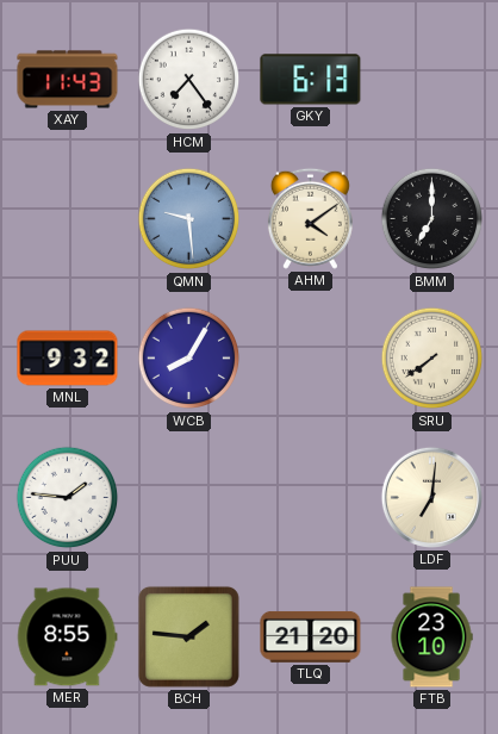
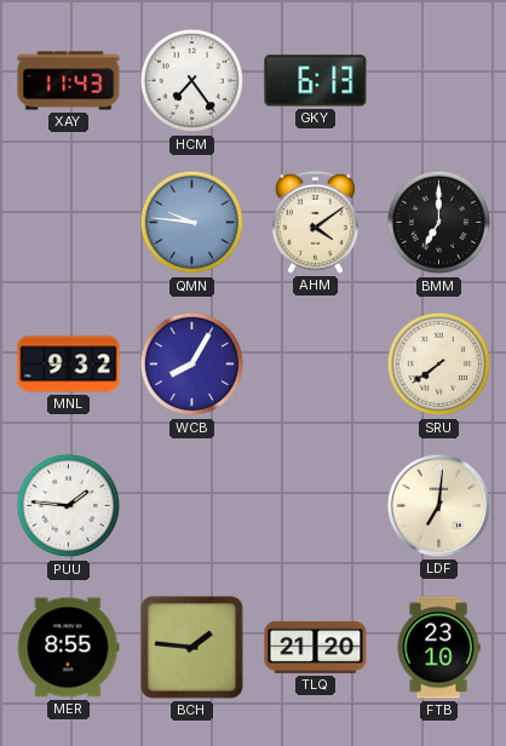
QMN: 9:29 -> 9:46
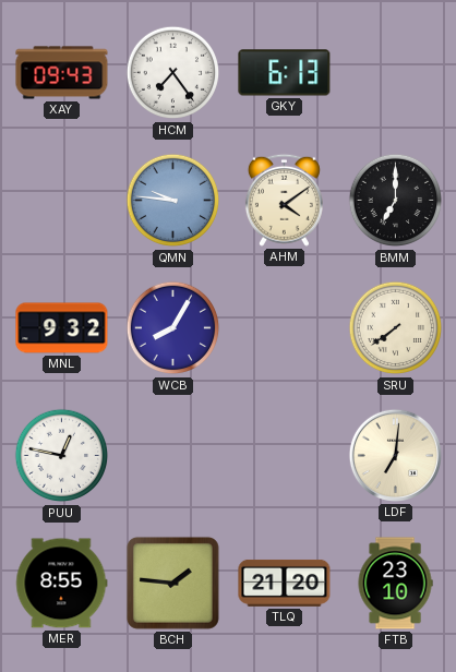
XAY: 11:43 -> 09:43
PUU: 1:46 -> 12:47
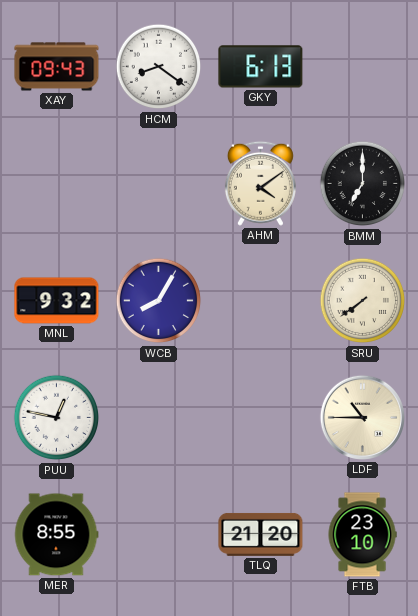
HCM: 7:24 -> 8:21
QMN: 9:46 -> none
LDF: 7:01 -> 10:45
BCH: 1:46 -> none
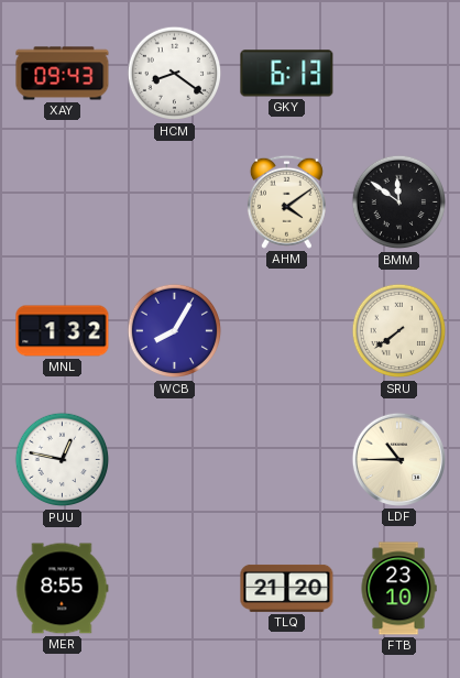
BMM: 7:00 -> 11:51
MNL: 9:32 -> 1:32
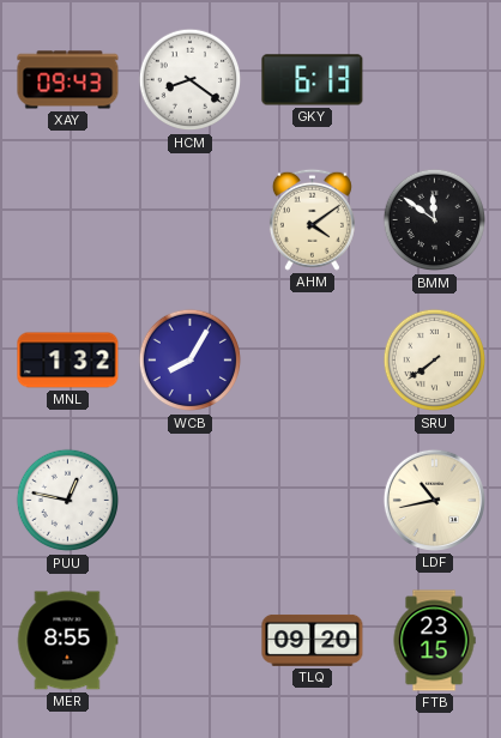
LDF: 10:45 -> 10:43
TLQ: 21:20 -> 09:20
FTB: 23:10 -> 23:15
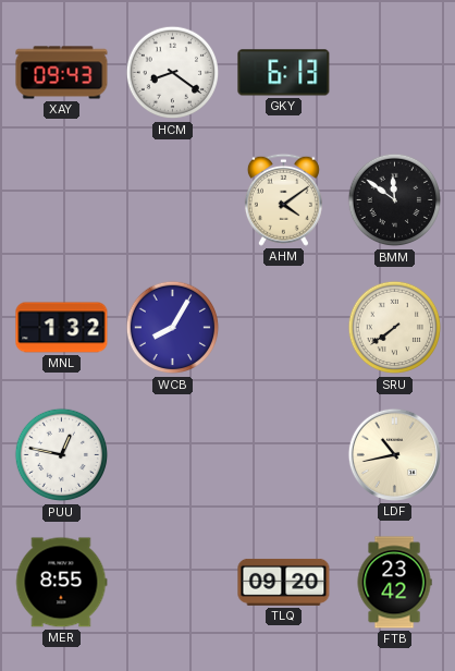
FTB: 23:15 -> 23:42
